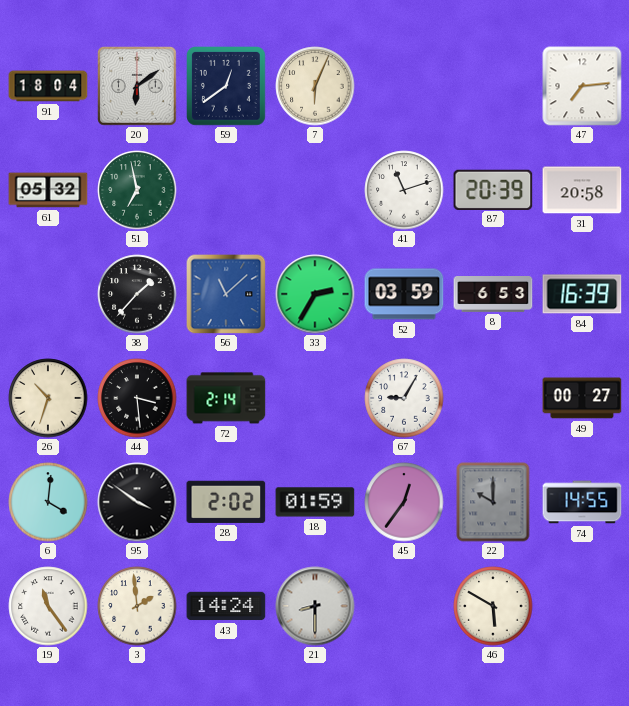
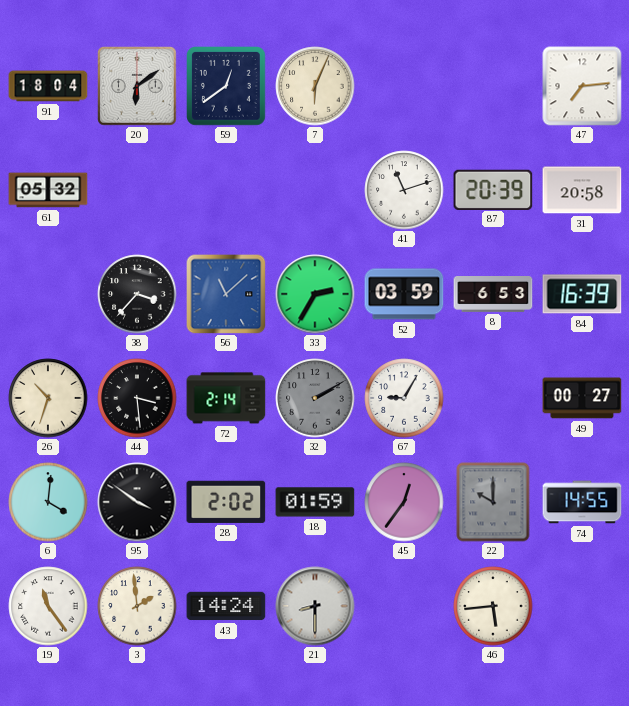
51: 6:58 -> none
38: 1:37 -> 3:37
32: none -> 2:10
46: 5:50 -> 5:44
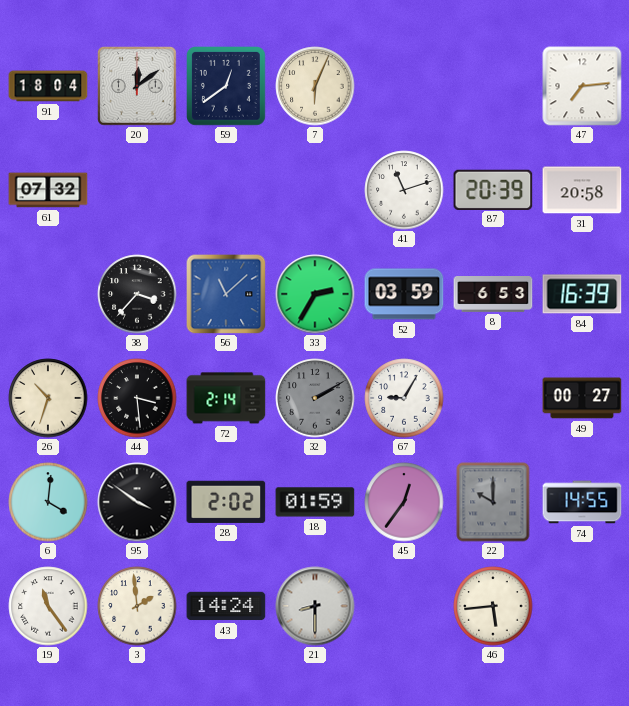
20: 6:09 -> 12:09
61: 05:32 -> 07:32
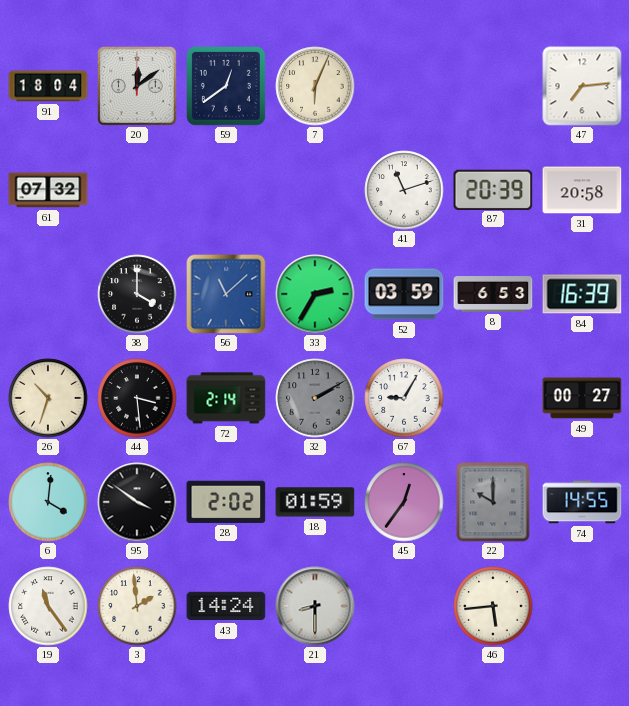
38: 3:37 -> 4:00
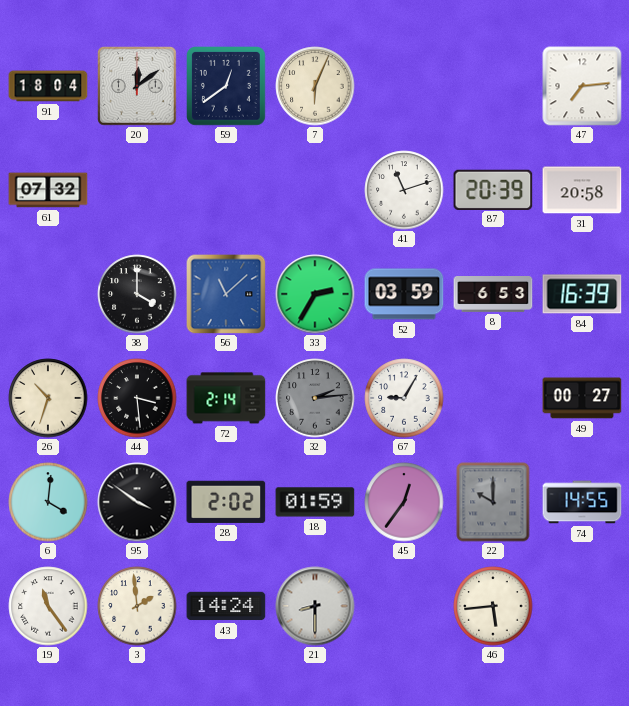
32: 2:10 -> 2:14
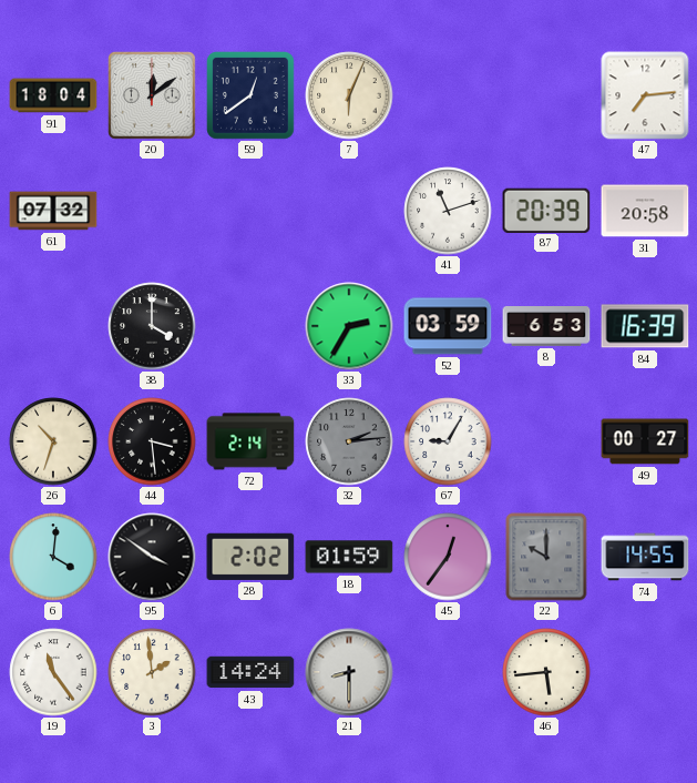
56: 11:08 -> none
